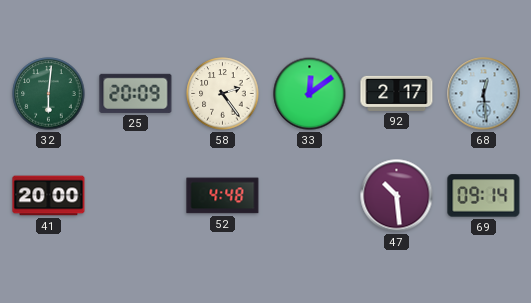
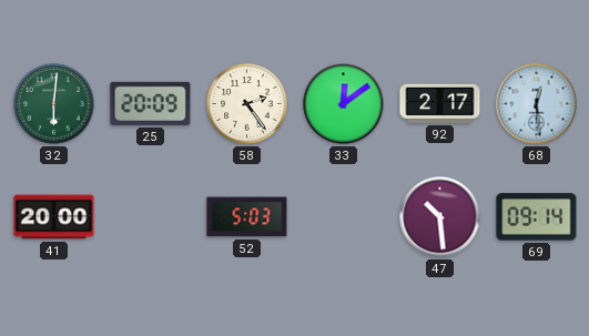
52: 4:48 -> 5:03
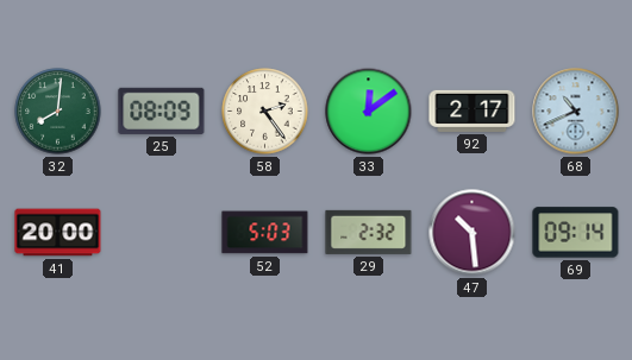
32: 6:01 -> 8:01
25: 20:09 -> 08:09
68: 12:29 -> 10:41
29: none -> 2:32
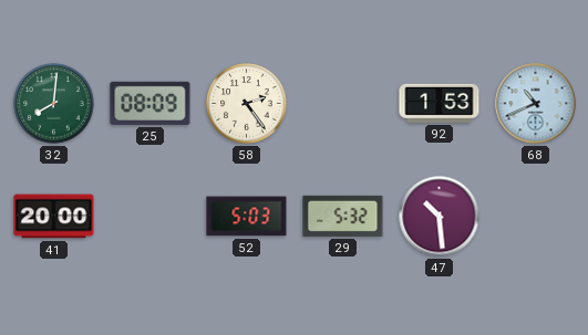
33: 12:09 -> none
92: 2:17 -> 1:53
29: 2:32 -> 5:32
69: 09:14 -> none
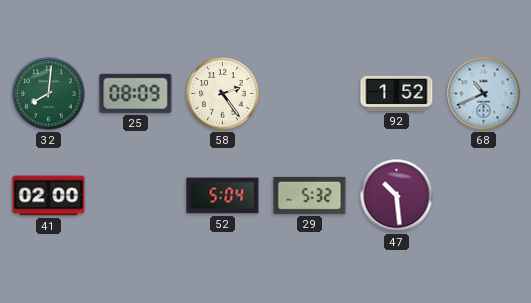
92: 1:53 -> 1:52
41: 20:00 -> 02:00
52: 5:03 -> 5:04
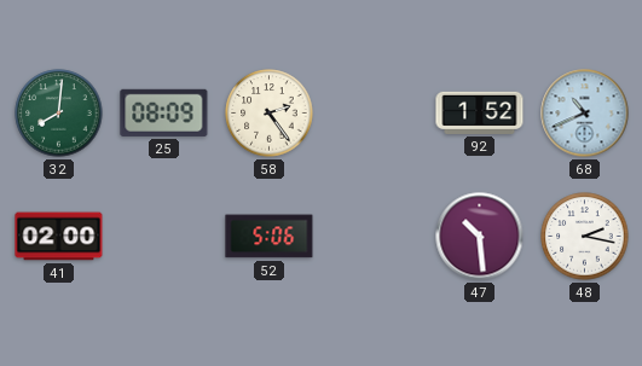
52: 5:04 -> 5:06
29: 5:32 -> none
48: none -> 2:17
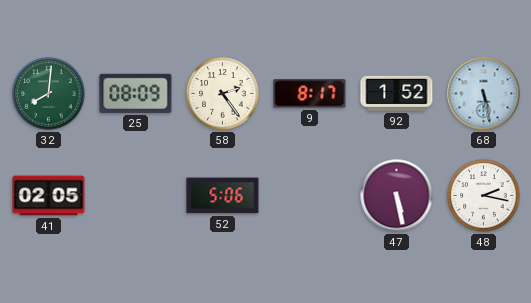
9: none -> 8:17
68: 10:41 -> 5:28
41: 02:00 -> 02:05
47: 10:29 -> 5:28
